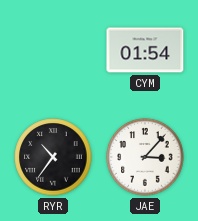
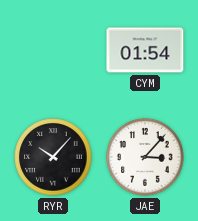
RYR: 10:36 -> 10:07
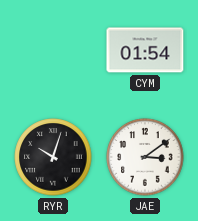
RYR: 10:07 -> 10:03
JAE: 3:07 -> 3:09
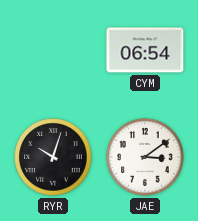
CYM: 01:54 -> 06:54
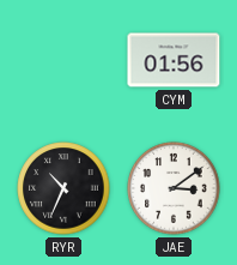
CYM: 06:54 -> 01:56
RYR: 10:03 -> 10:34
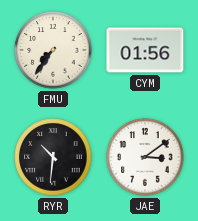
FMU: none -> 7:36
RYR: 10:34 -> 10:31
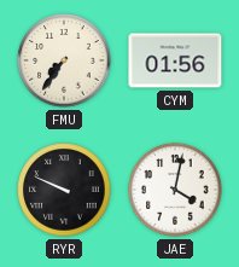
RYR: 10:31 -> 9:49
JAE: 3:09 -> 4:02
